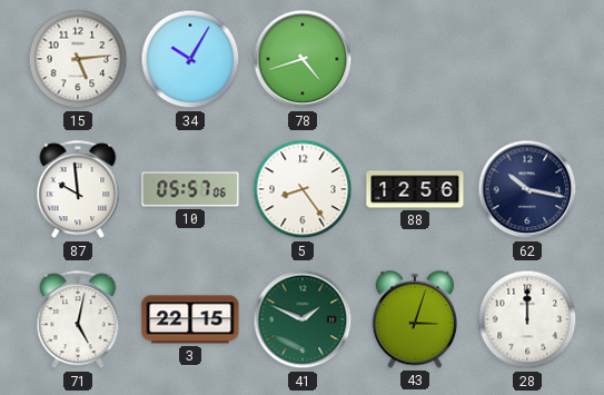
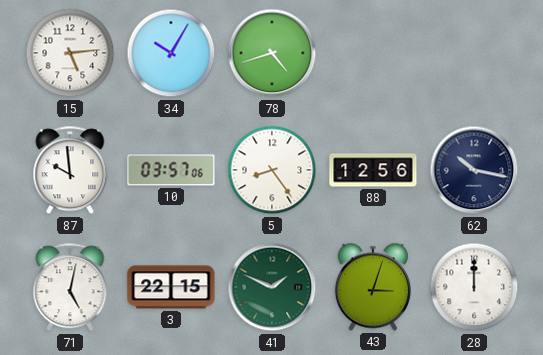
10: 05:57 -> 03:57
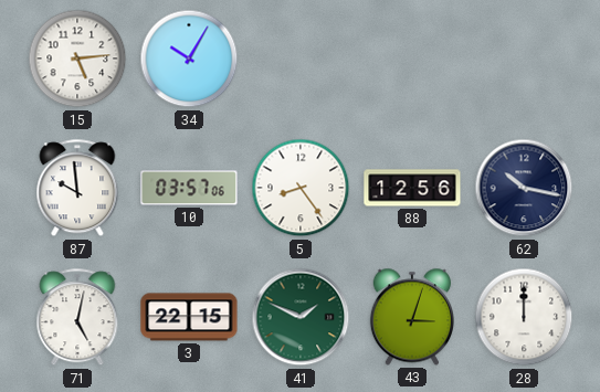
78: 4:42 -> none
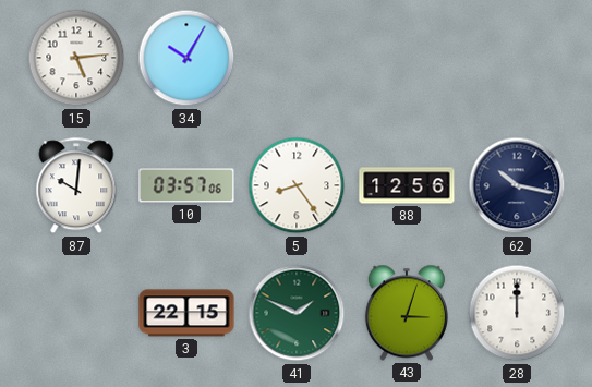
87: 9:59 -> 10:01
71: 5:02 -> none
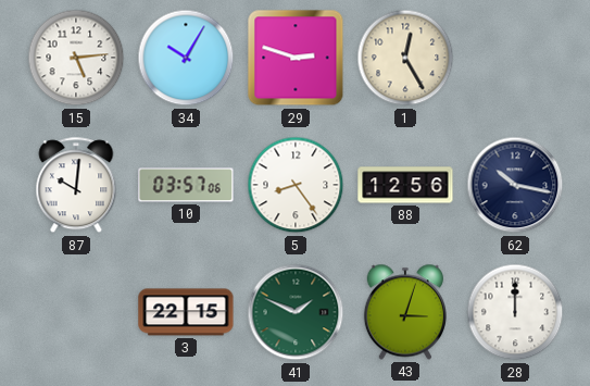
29: none -> 2:48
1: none -> 12:25
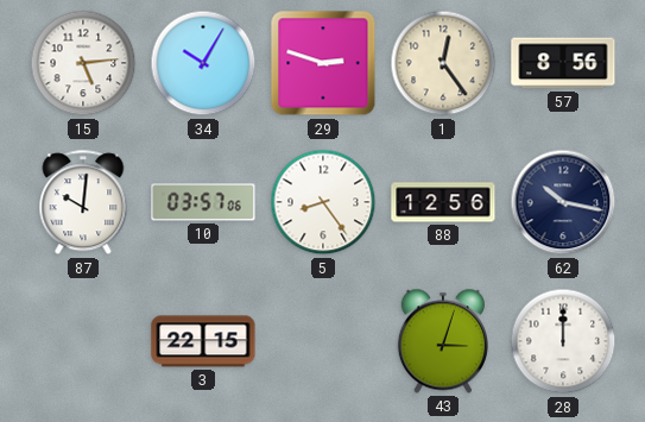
1: 12:25 -> 12:24
57: none -> 8:56
41: 1:49 -> none
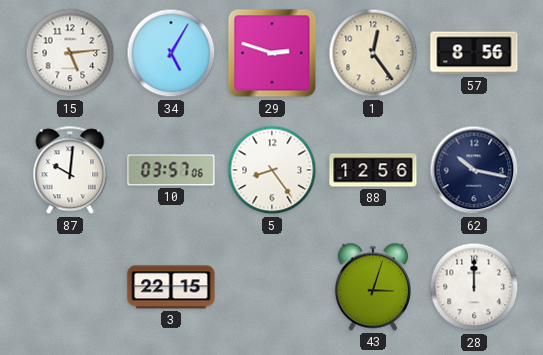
34: 10:05 -> 5:05
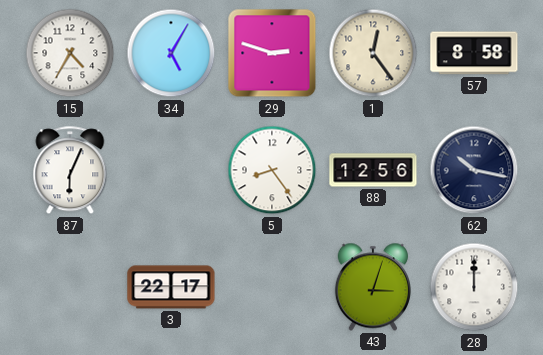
15: 5:14 -> 4:35
57: 8:56 -> 8:58
87: 10:01 -> 6:04
10: 03:57 -> none
3: 22:15 -> 22:17
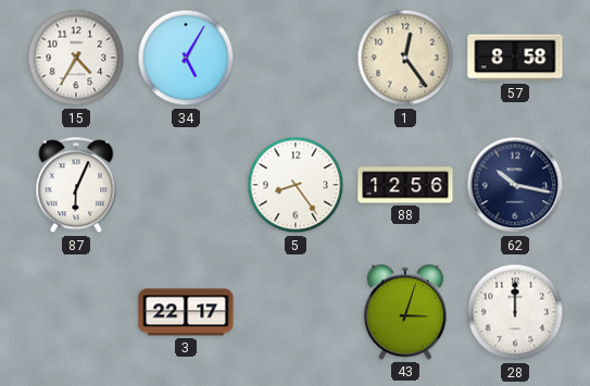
29: 2:48 -> none
